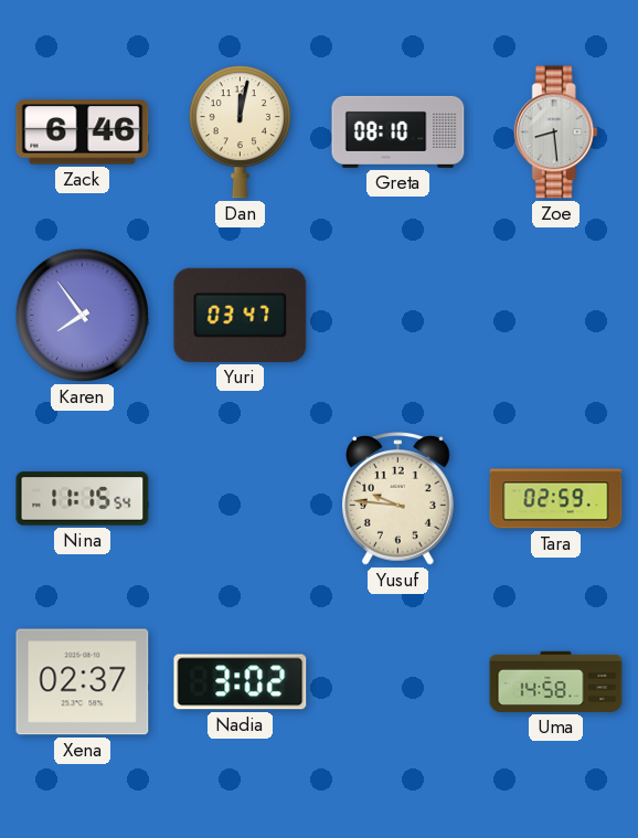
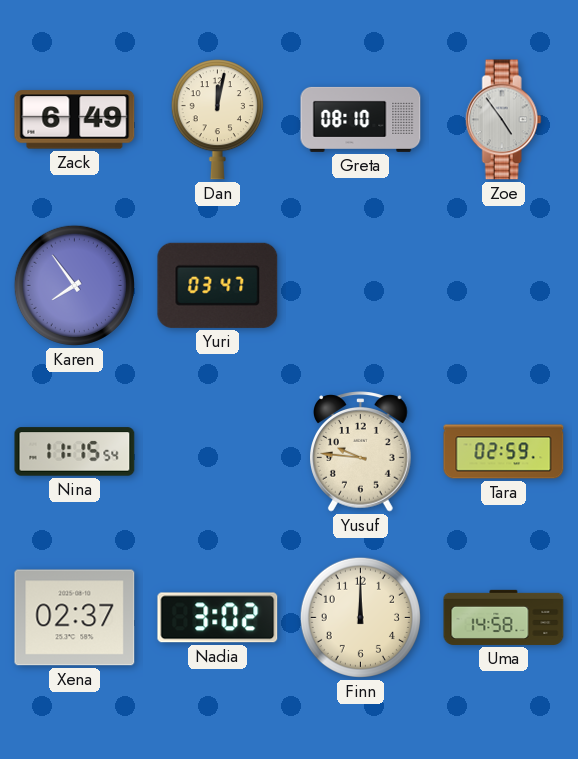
Zack: 6:46 -> 6:49
Zoe: 8:29 -> 4:54
Finn: none -> 12:00
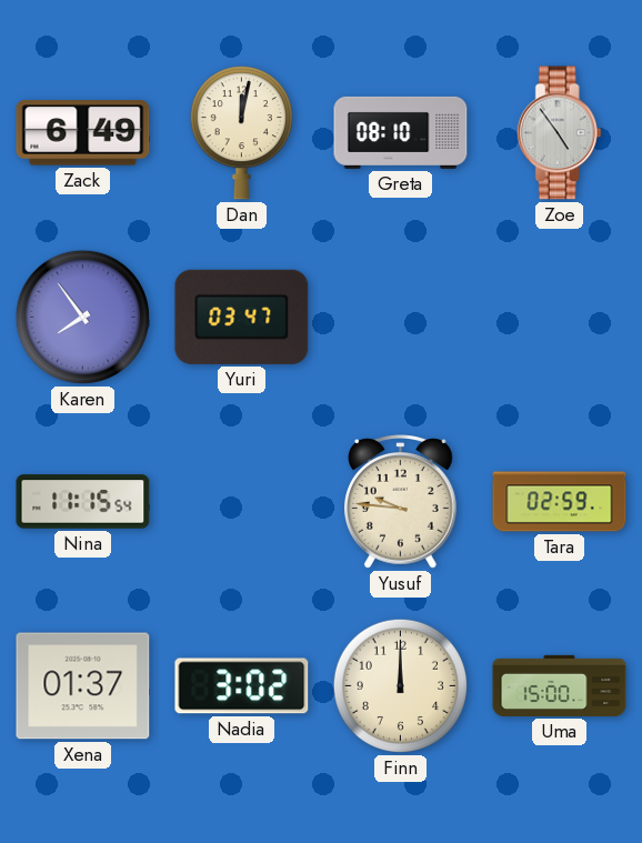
Xena: 02:37 -> 01:37
Uma: 14:58 -> 15:00
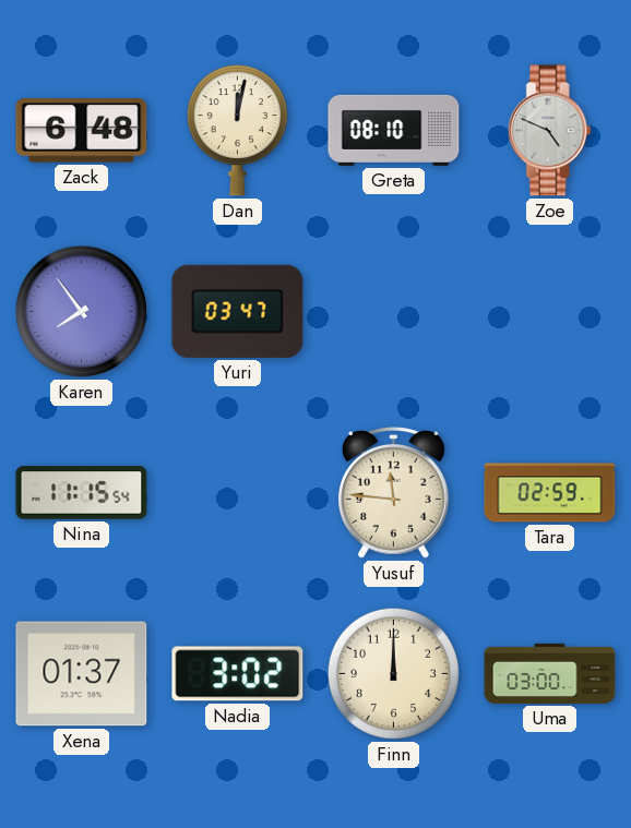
Zack: 6:49 -> 6:48
Zoe: 4:54 -> 4:49
Yusuf: 9:46 -> 11:46
Uma: 15:00 -> 03:00
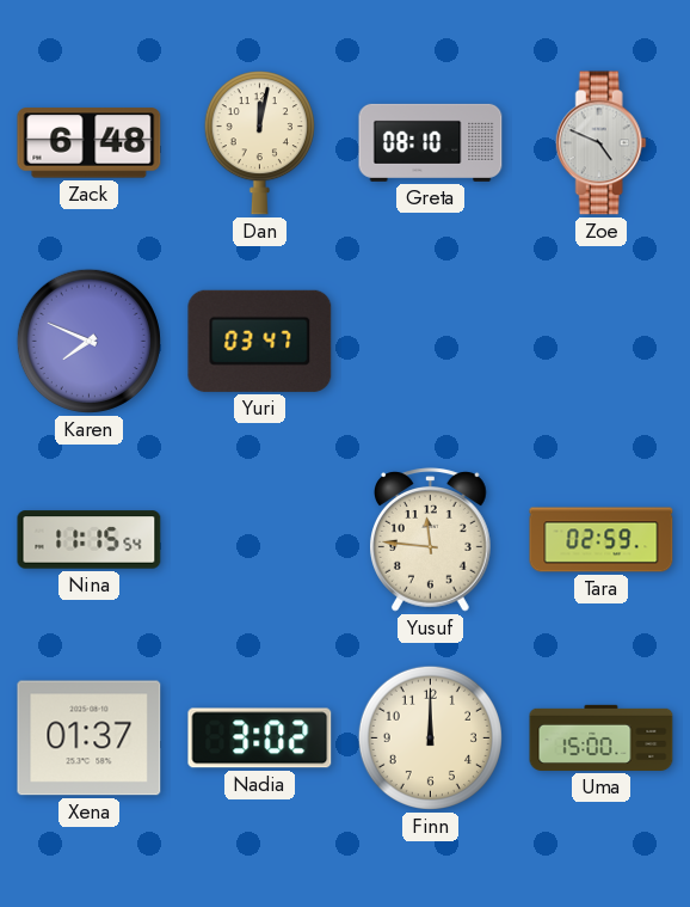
Karen: 7:54 -> 7:49
Uma: 03:00 -> 15:00
